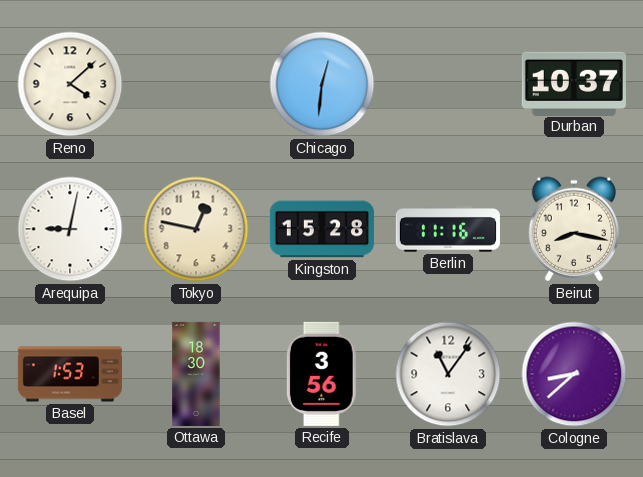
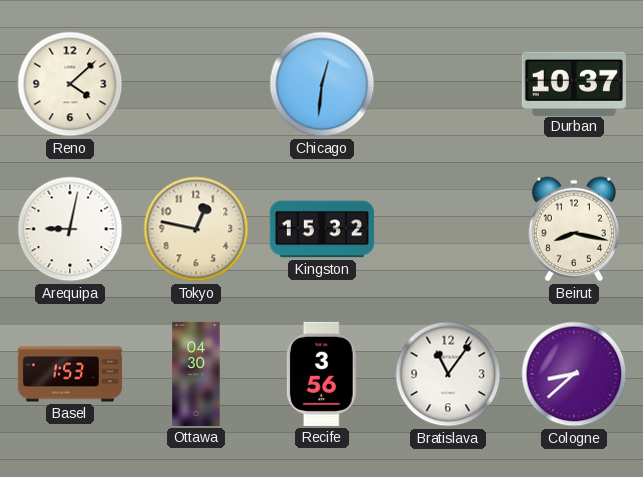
Kingston: 15:28 -> 15:32
Berlin: 11:16 -> none
Ottawa: 18:30 -> 04:30
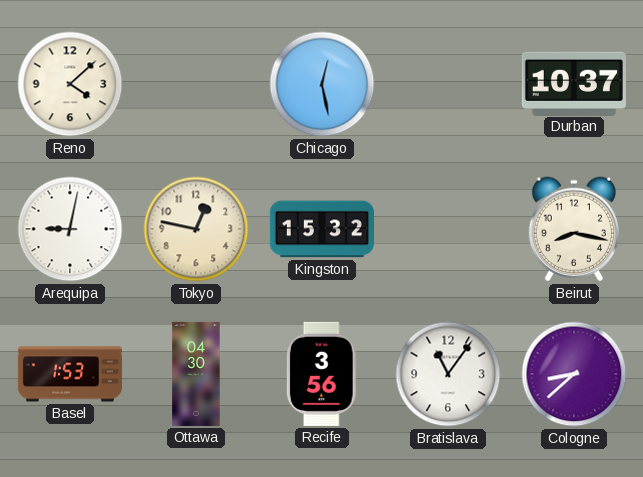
Chicago: 12:31 -> 12:28
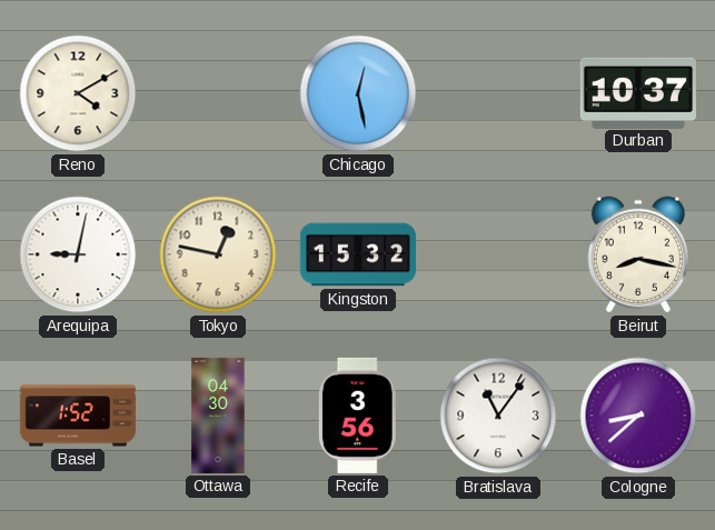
Reno: 4:08 -> 4:10
Basel: 1:53 -> 1:52
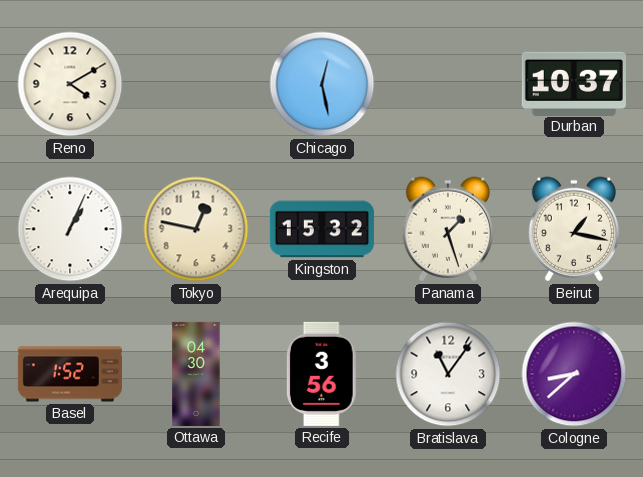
Arequipa: 9:02 -> 1:04
Panama: none -> 1:27
Beirut: 8:17 -> 1:17
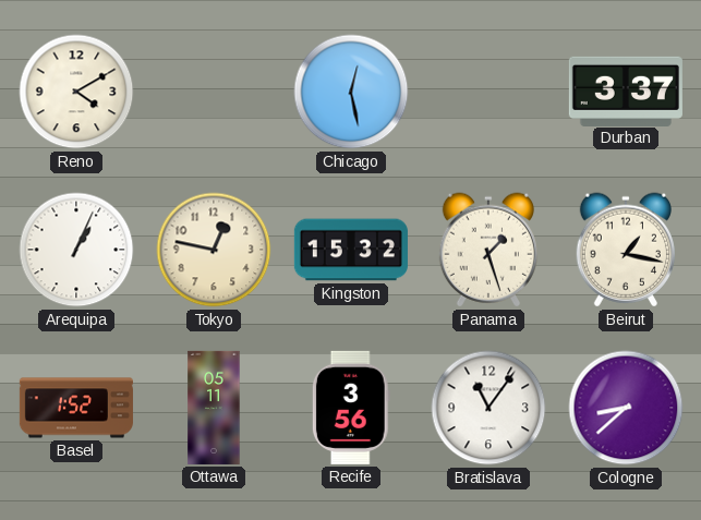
Durban: 10:37 -> 3:37
Ottawa: 04:30 -> 05:11
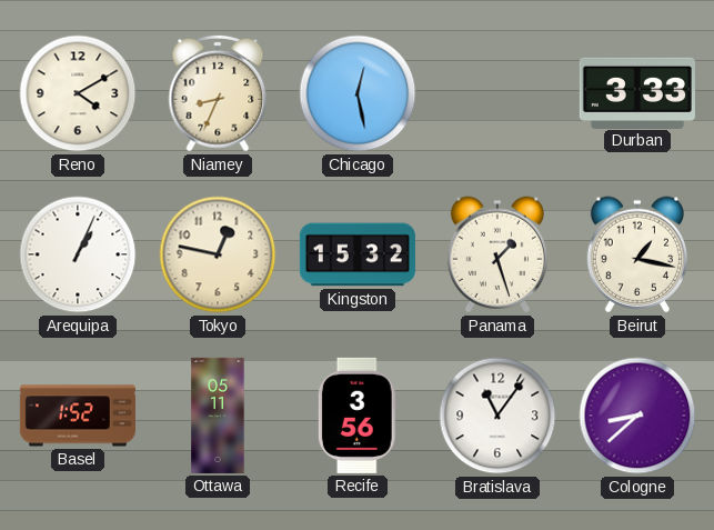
Niamey: none -> 8:34
Durban: 3:37 -> 3:33
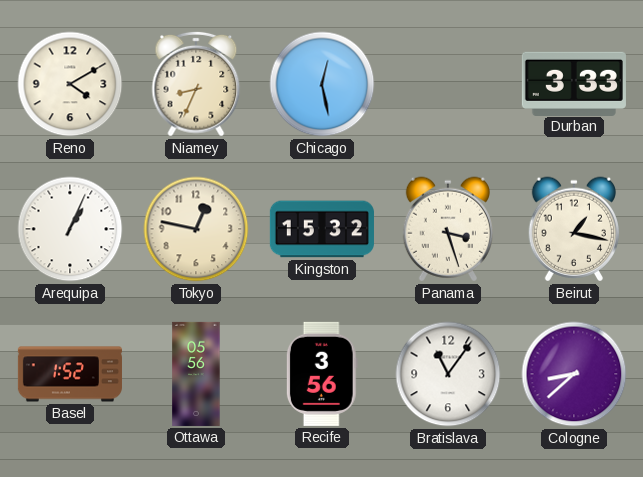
Panama: 1:27 -> 3:27
Ottawa: 05:11 -> 05:56
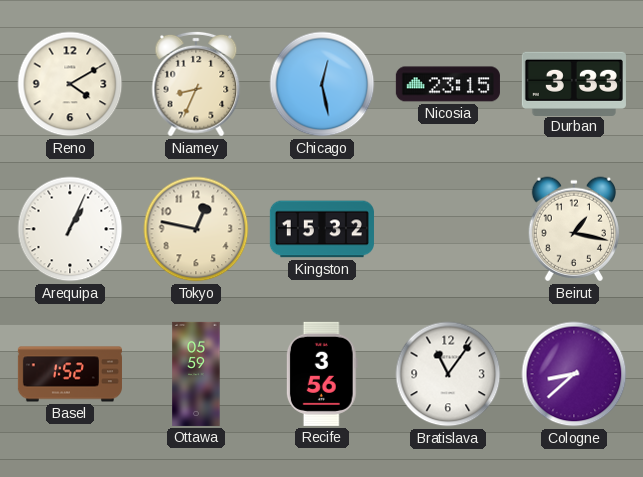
Nicosia: none -> 23:15
Panama: 3:27 -> none
Ottawa: 05:56 -> 05:59
